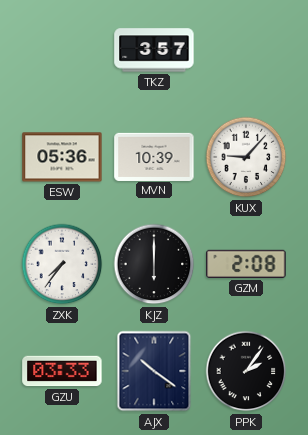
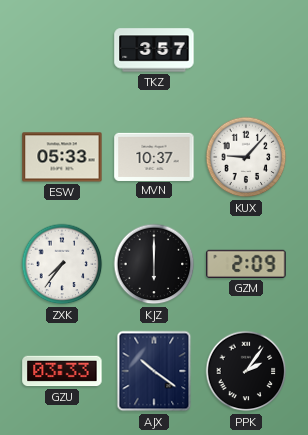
ESW: 05:36 -> 05:33
MVN: 10:39 -> 10:37
GZM: 2:08 -> 2:09
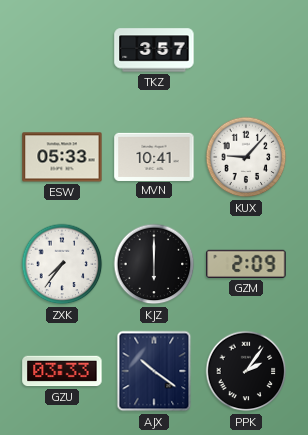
MVN: 10:37 -> 10:41
